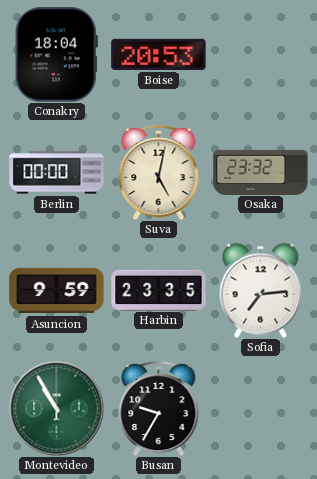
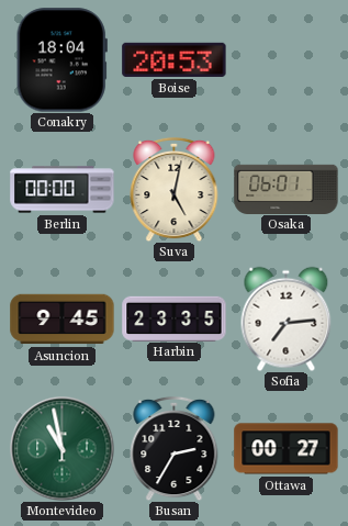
Osaka: 23:32 -> 06:01
Asuncion: 9:59 -> 9:45
Montevideo: 10:55 -> 10:58
Busan: 9:35 -> 2:35
Ottawa: none -> 00:27
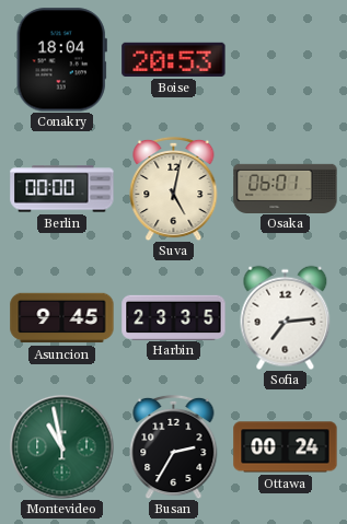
Ottawa: 00:27 -> 00:24
